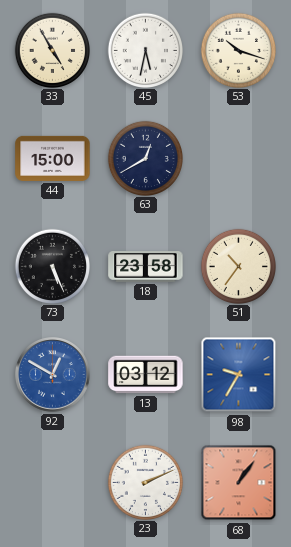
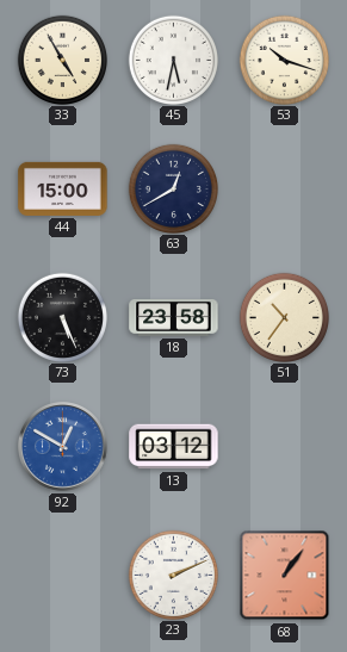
98: 9:35 -> none
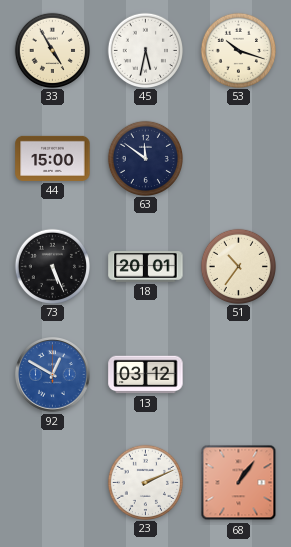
63: 12:40 -> 11:51
18: 23:58 -> 20:01
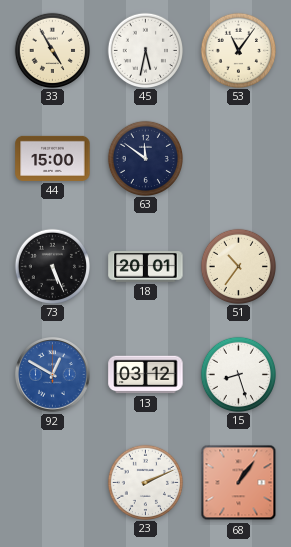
53: 10:18 -> 11:06
15: none -> 8:27
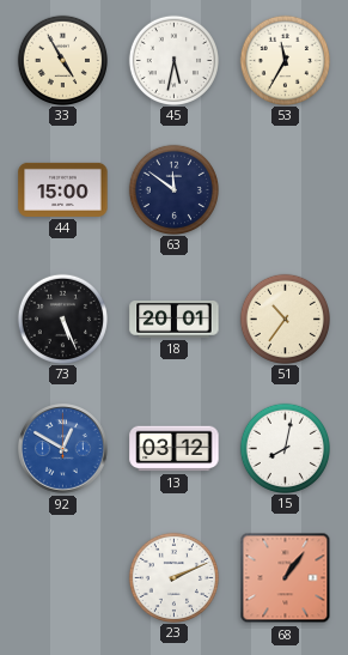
53: 11:06 -> 11:35
15: 8:27 -> 8:02
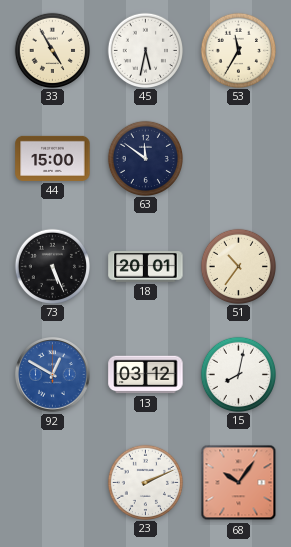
68: 1:06 -> 10:06
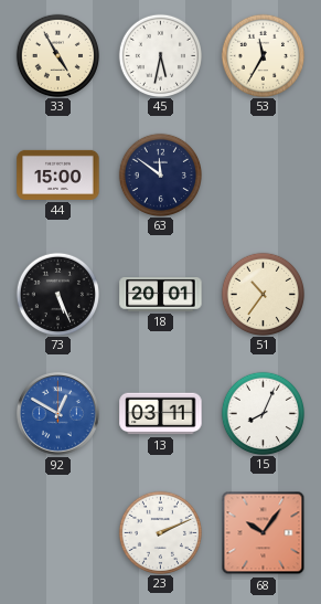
13: 03:12 -> 03:11
15: 8:02 -> 8:04
